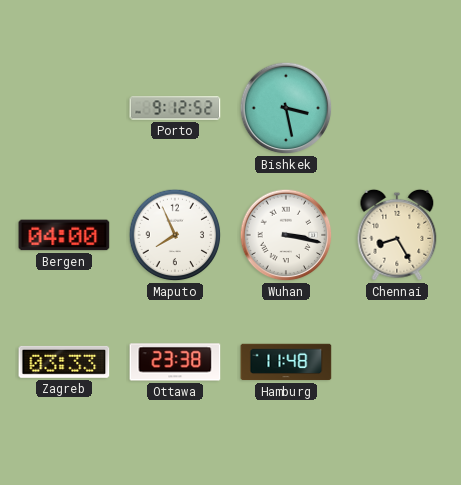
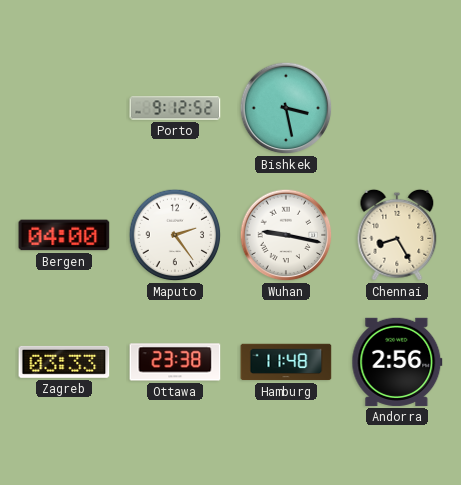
Maputo: 7:56 -> 2:24
Wuhan: 3:17 -> 9:17
Andorra: none -> 2:56
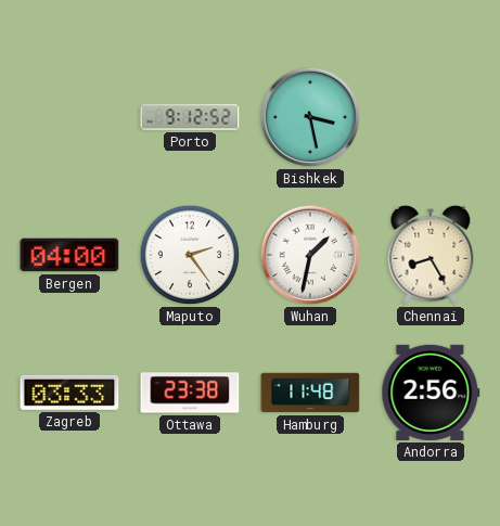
Wuhan: 9:17 -> 1:32
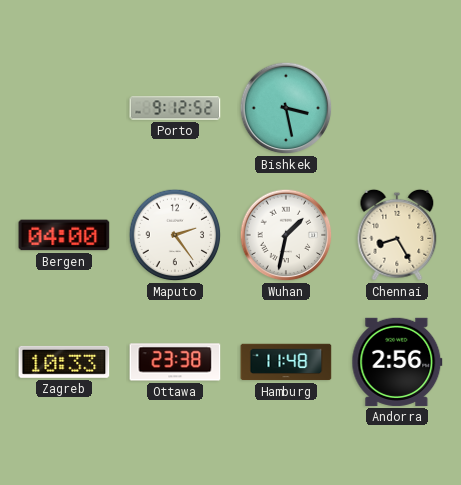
Zagreb: 03:33 -> 10:33
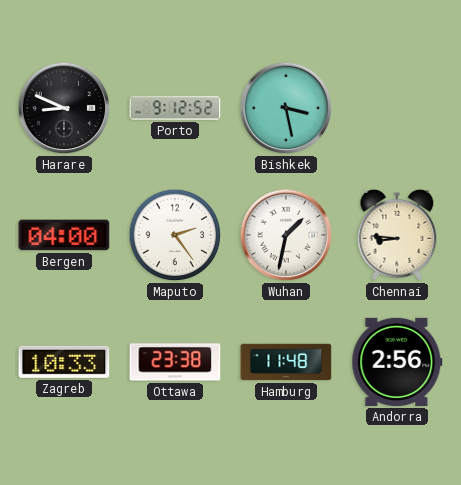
Harare: none -> 8:49
Chennai: 8:25 -> 8:46
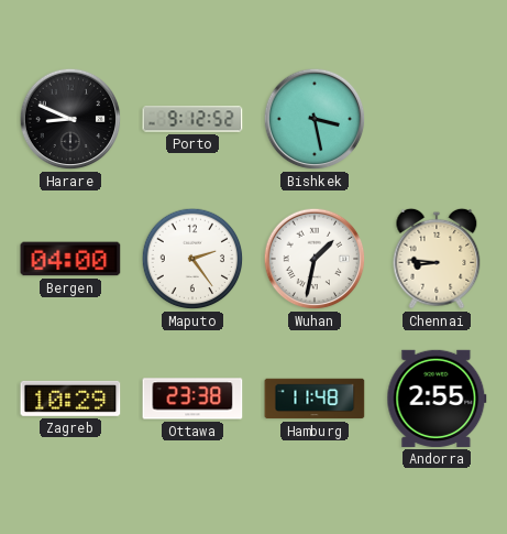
Zagreb: 10:33 -> 10:29
Andorra: 2:56 -> 2:55
